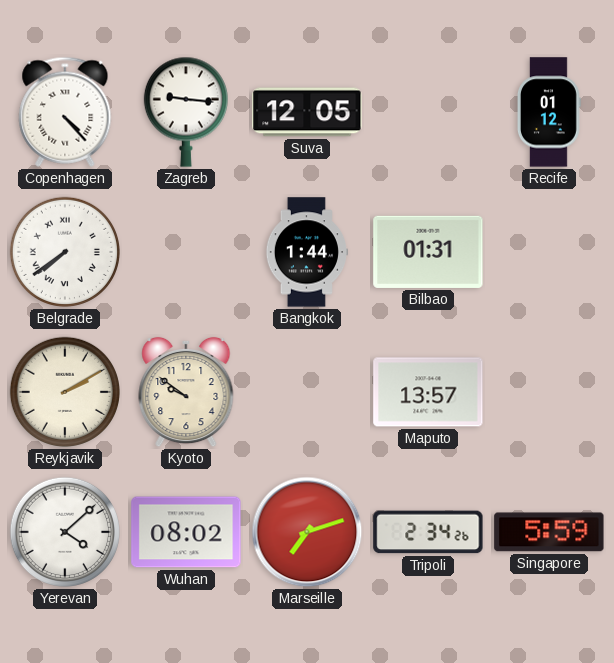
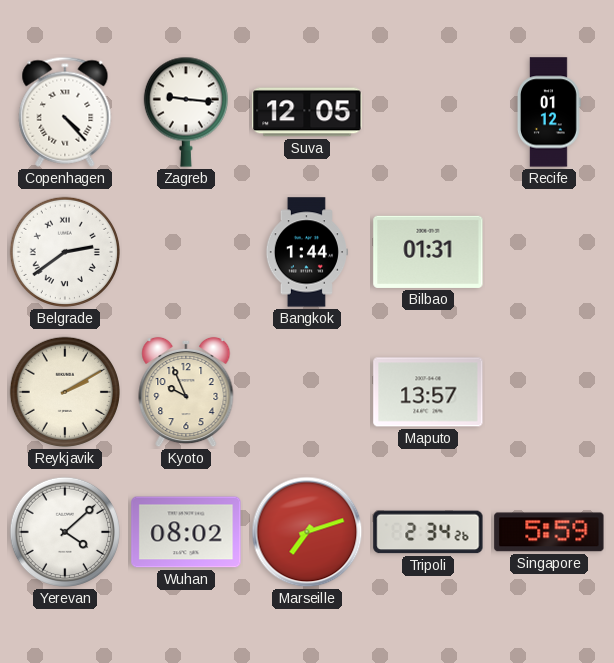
Belgrade: 7:39 -> 2:39
Kyoto: 9:51 -> 9:56
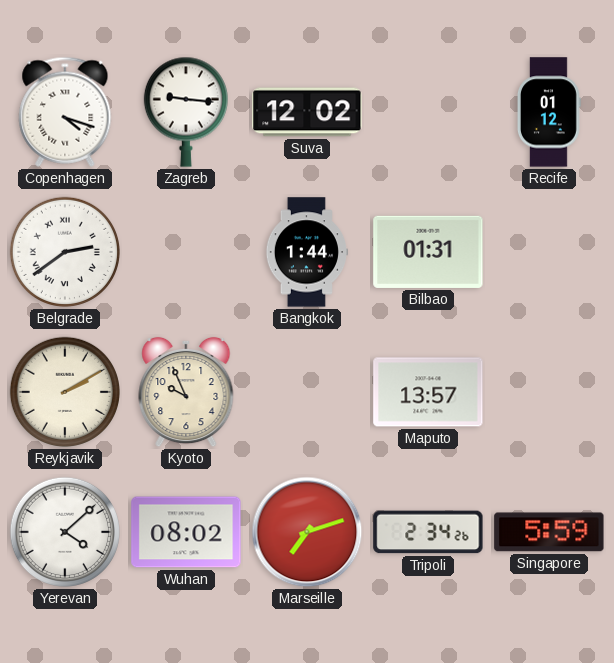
Copenhagen: 4:23 -> 4:18
Suva: 12:05 -> 12:02
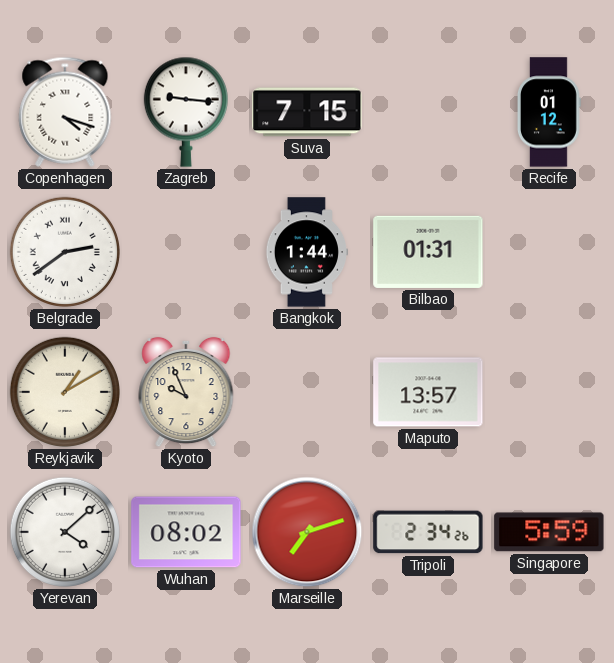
Suva: 12:02 -> 7:15
Reykjavik: 2:10 -> 1:10
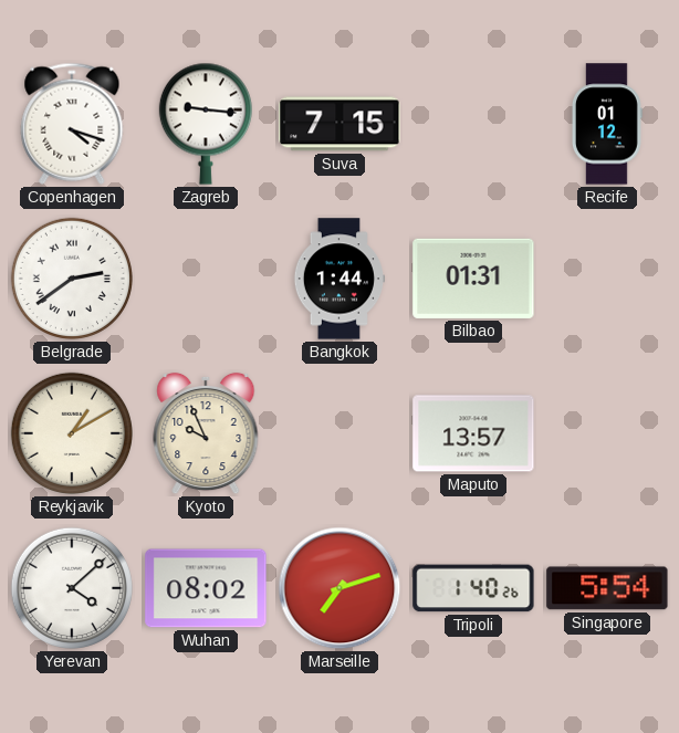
Tripoli: 2:34 -> 1:40
Singapore: 5:59 -> 5:54
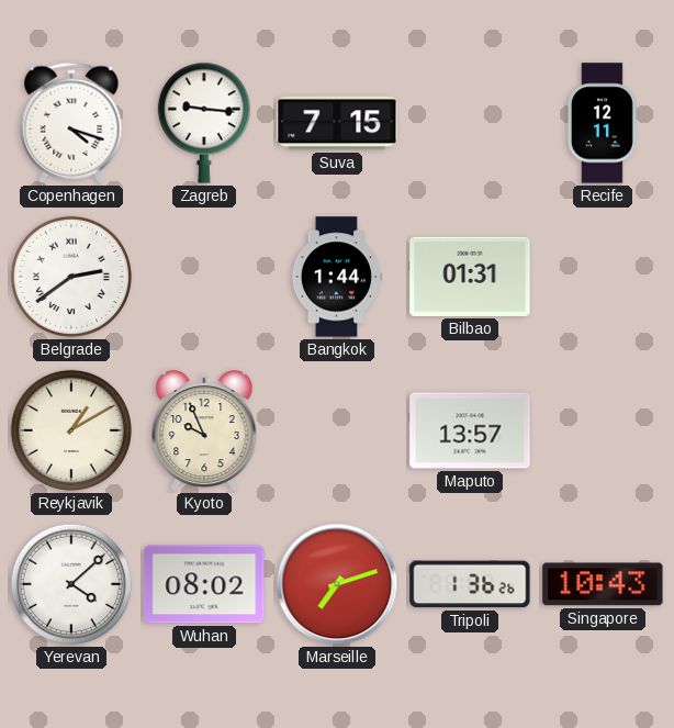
Recife: 01:12 -> 12:11
Tripoli: 1:40 -> 1:36
Singapore: 5:54 -> 10:43
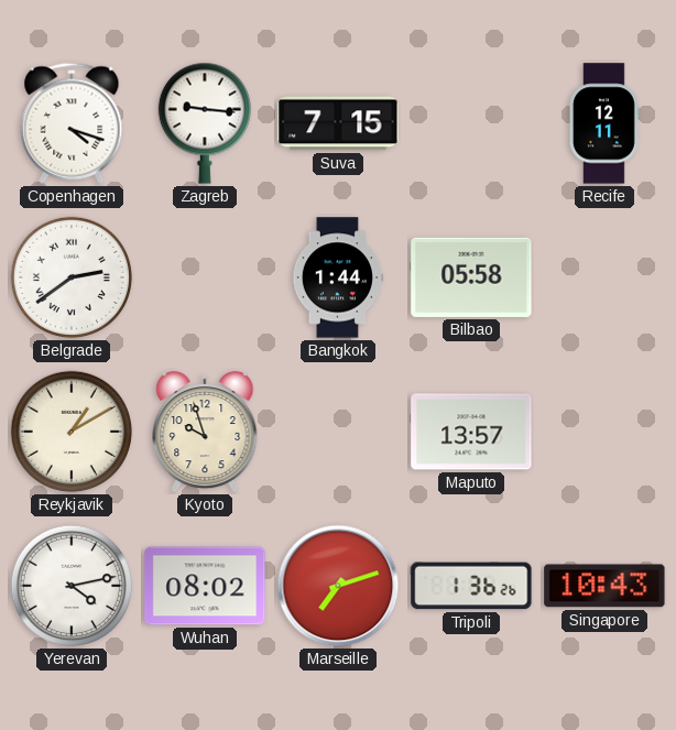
Bilbao: 01:31 -> 05:58
Kyoto: 9:56 -> 9:57
Yerevan: 4:08 -> 4:13
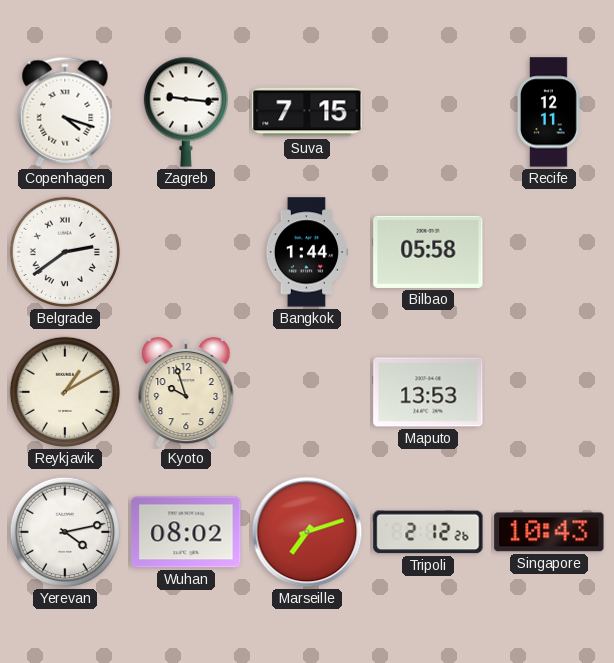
Maputo: 13:57 -> 13:53
Tripoli: 1:36 -> 2:12
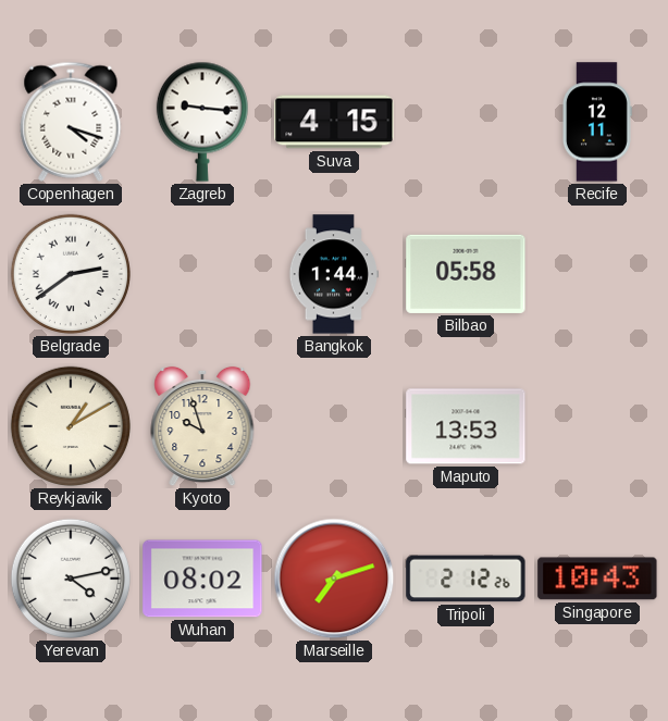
Suva: 7:15 -> 4:15
